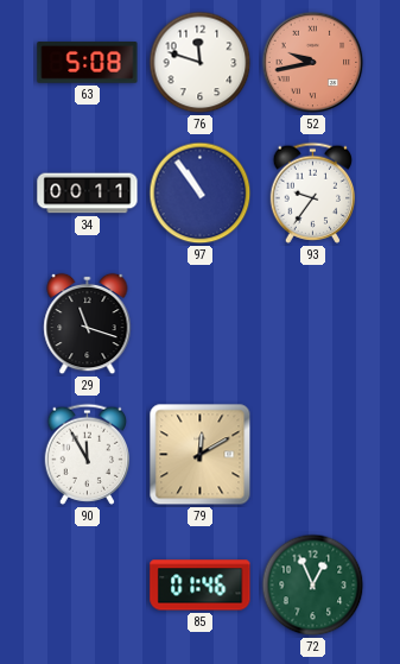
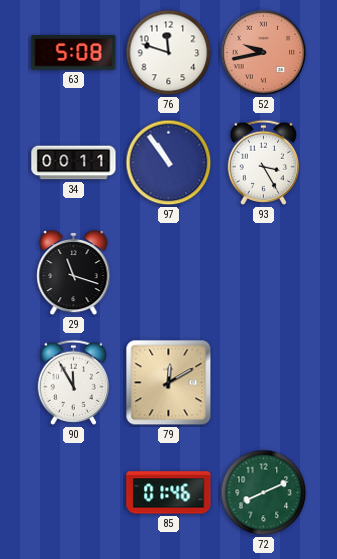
93: 9:36 -> 3:25
72: 12:56 -> 8:11
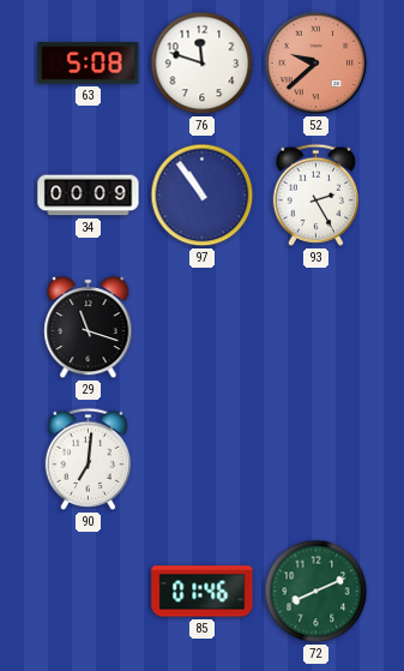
52: 9:43 -> 9:38
34: 00:11 -> 00:09
93: 3:25 -> 2:25
90: 11:55 -> 7:01
79: 12:10 -> none
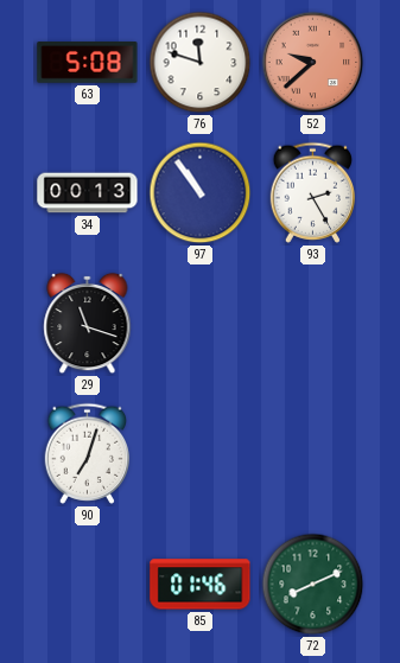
34: 00:09 -> 00:13
90: 7:01 -> 7:03
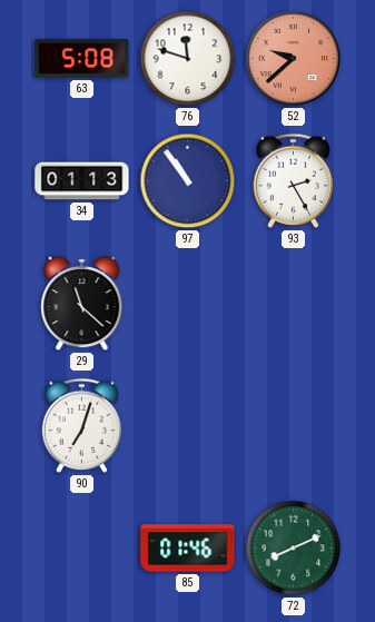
34: 00:13 -> 01:13
29: 11:18 -> 11:22
